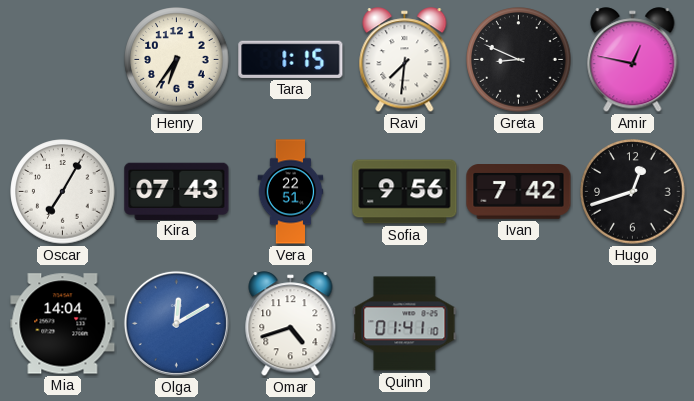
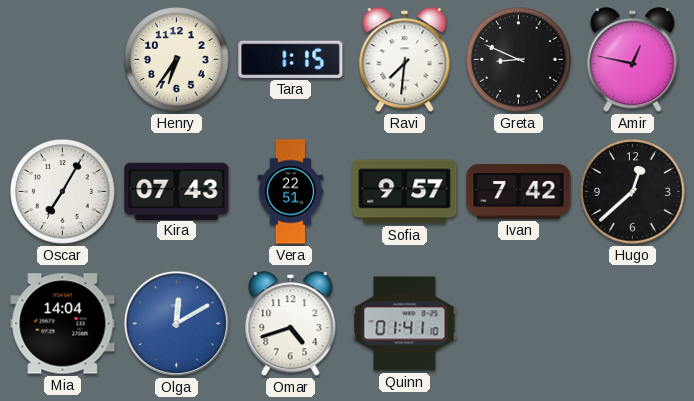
Sofia: 9:56 -> 9:57
Hugo: 12:42 -> 12:38
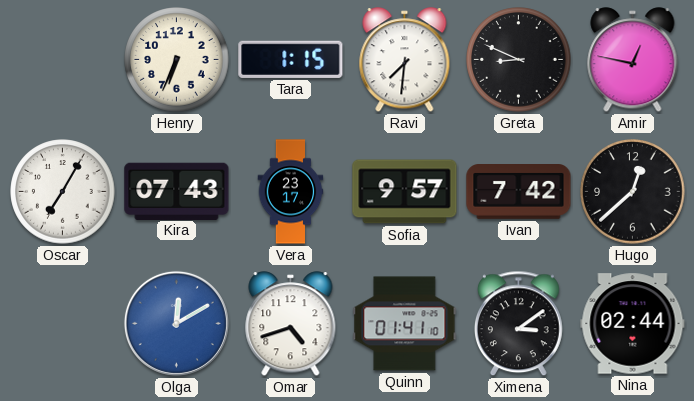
Henry: 6:36 -> 6:34
Vera: 22:51 -> 23:17
Mia: 14:04 -> none
Ximena: none -> 3:09
Nina: none -> 02:44
